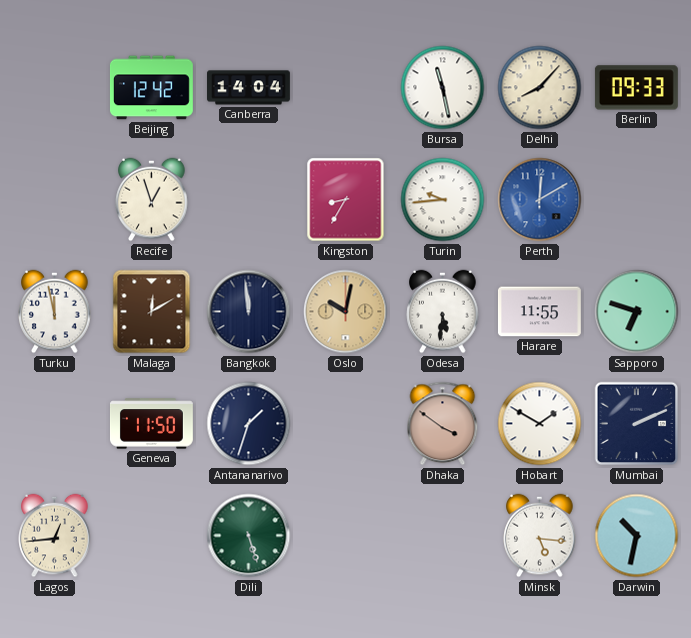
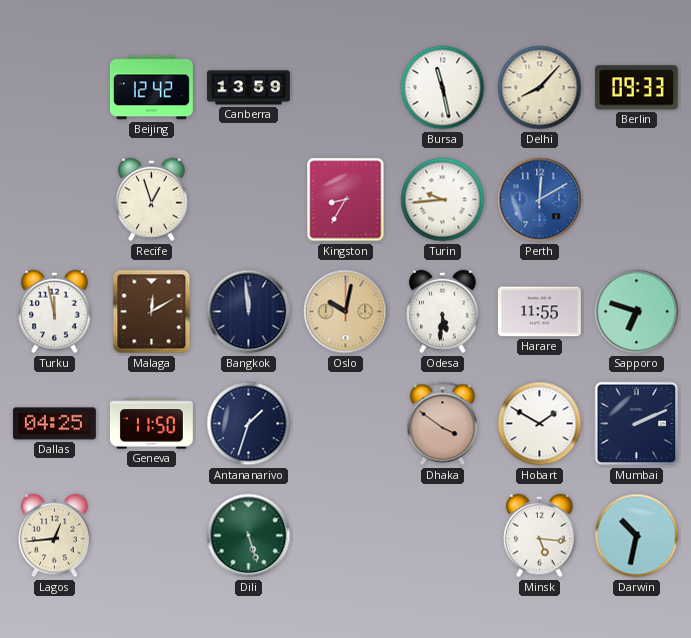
Canberra: 14:04 -> 13:59
Dallas: none -> 04:25
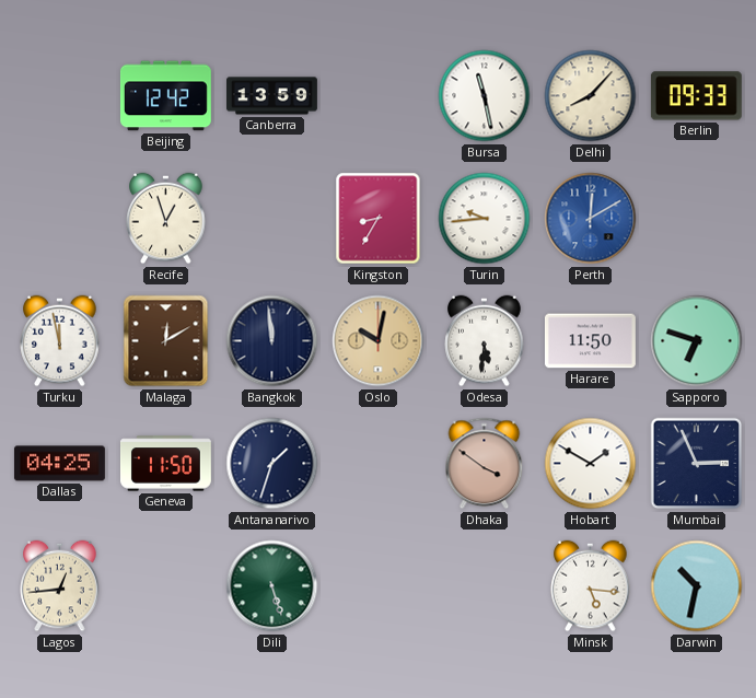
Harare: 11:55 -> 11:50
Mumbai: 2:11 -> 2:56
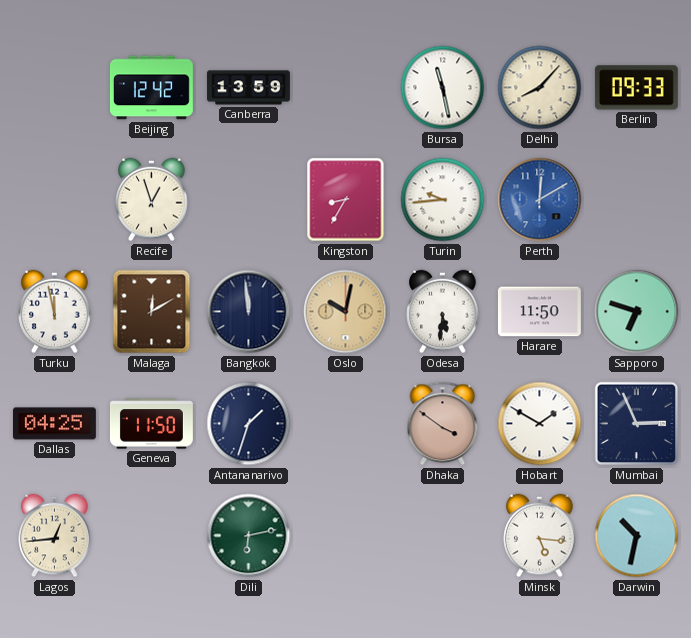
Dili: 5:27 -> 6:13
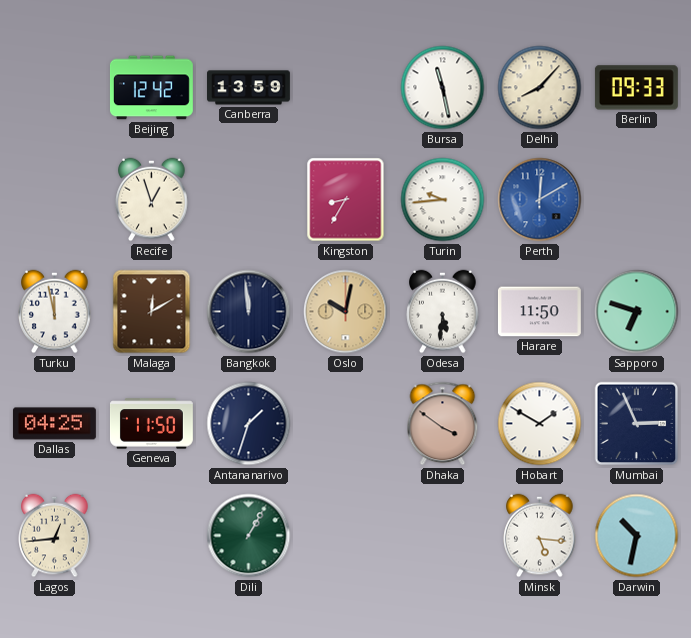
Dili: 6:13 -> 1:05
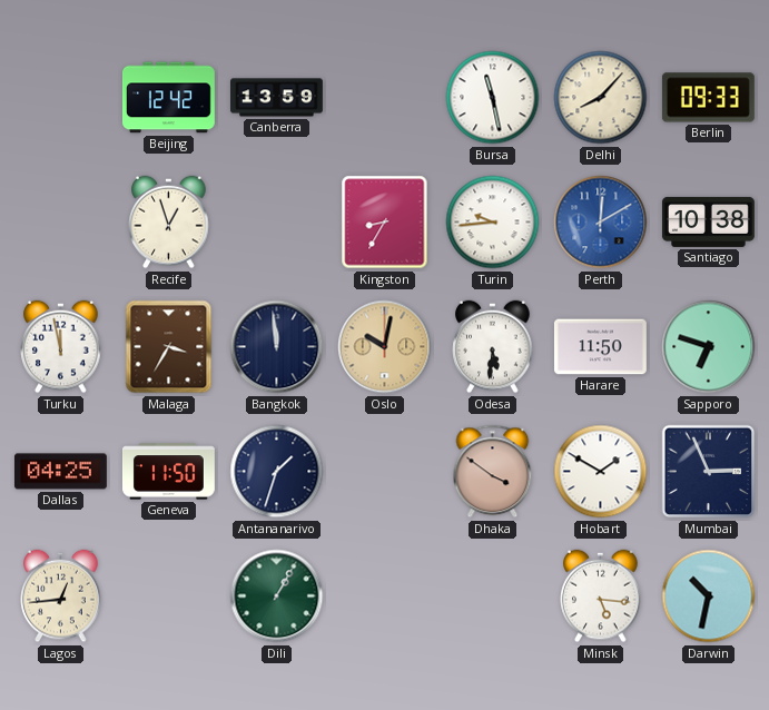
Santiago: none -> 10:38
Malaga: 12:10 -> 3:35
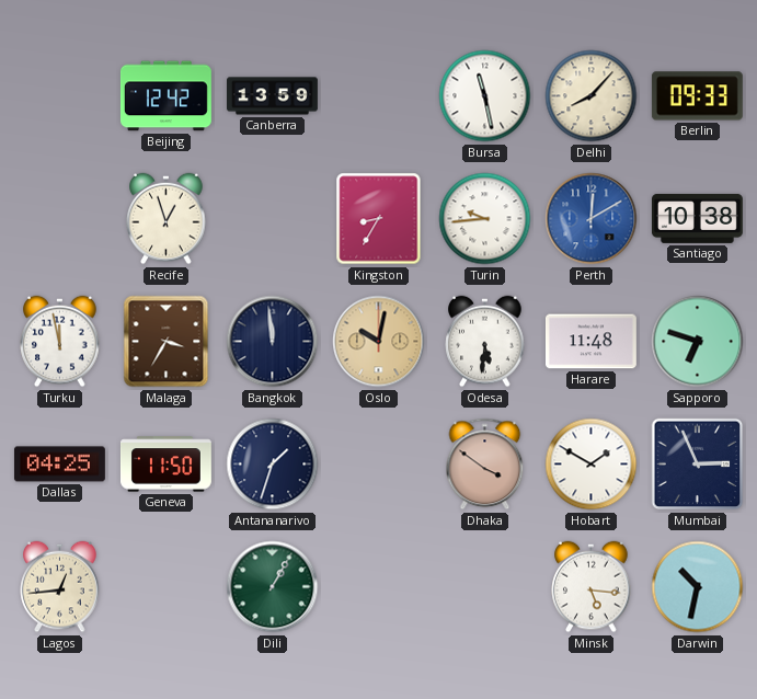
Harare: 11:50 -> 11:48
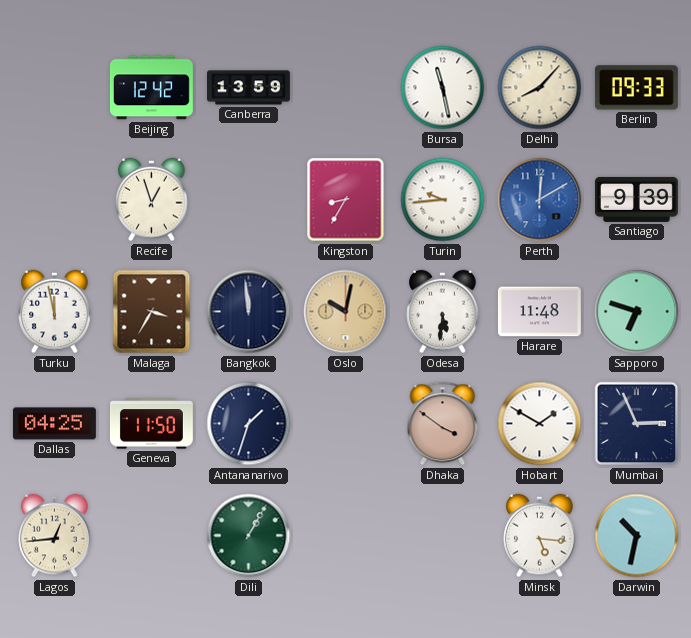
Santiago: 10:38 -> 9:39
